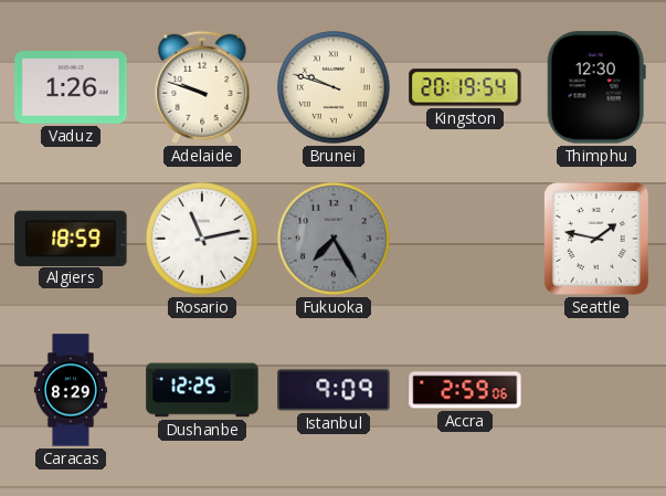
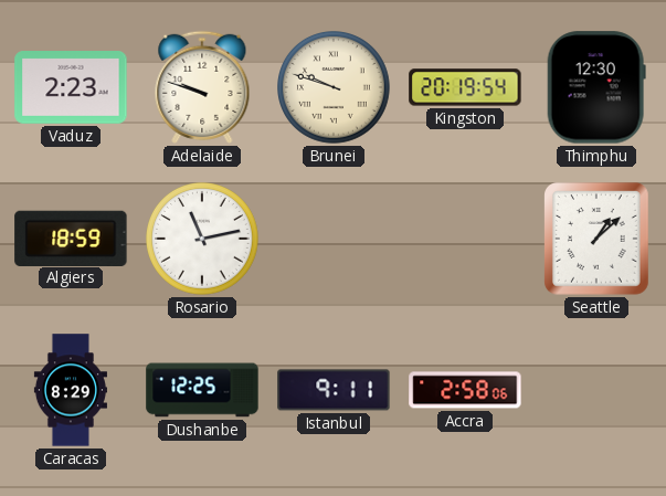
Vaduz: 1:26 -> 2:23
Fukuoka: 7:25 -> none
Seattle: 1:47 -> 1:08
Istanbul: 9:09 -> 9:11
Accra: 2:59 -> 2:58
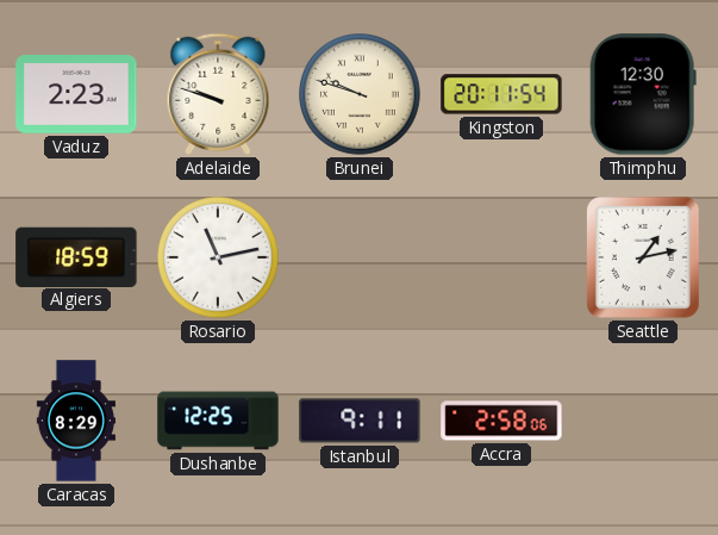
Kingston: 20:19 -> 20:11
Seattle: 1:08 -> 1:13
